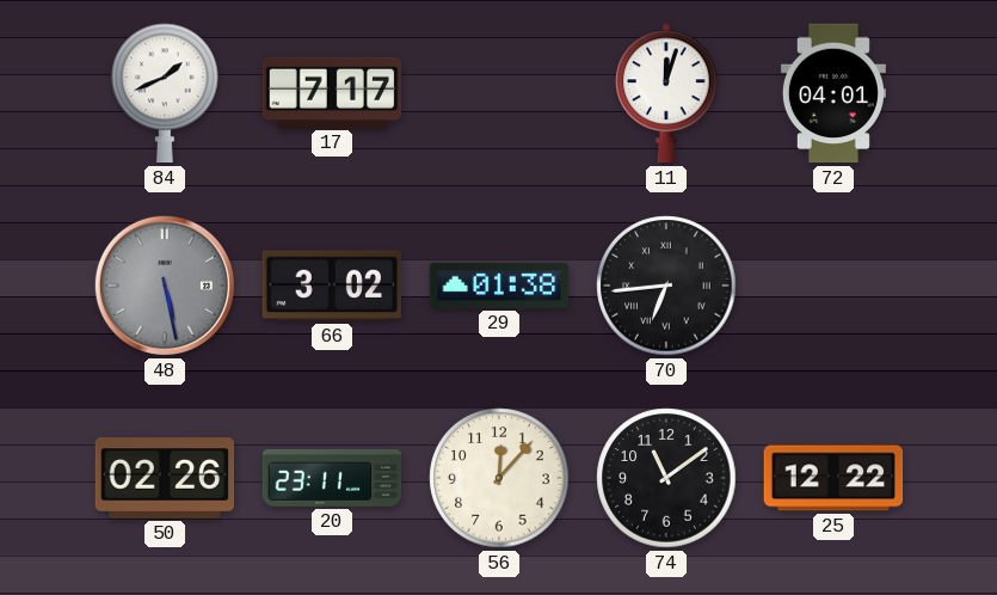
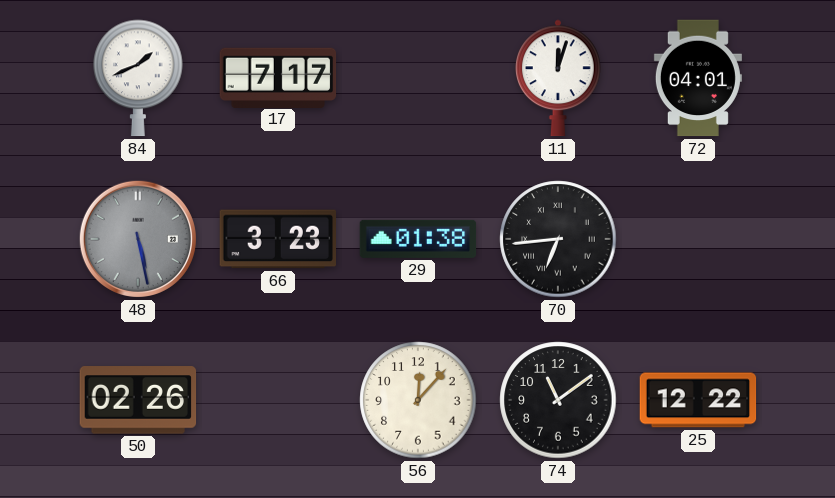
66: 3:02 -> 3:23
20: 23:11 -> none
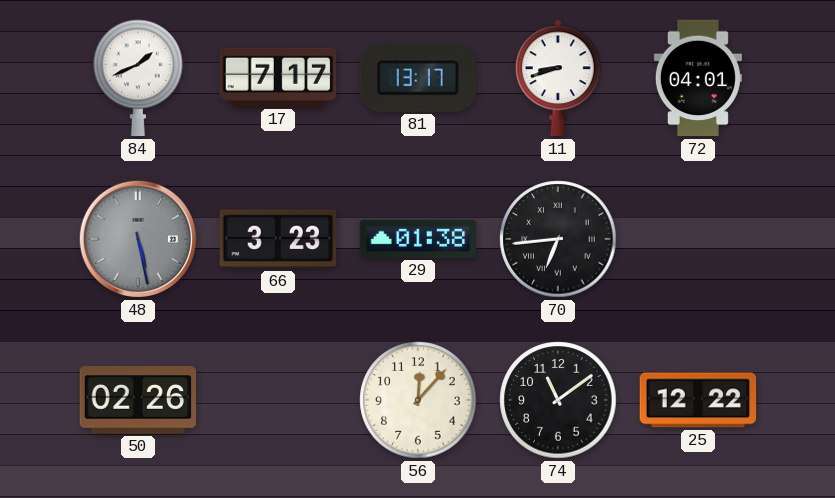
81: none -> 13:17
11: 12:03 -> 8:42
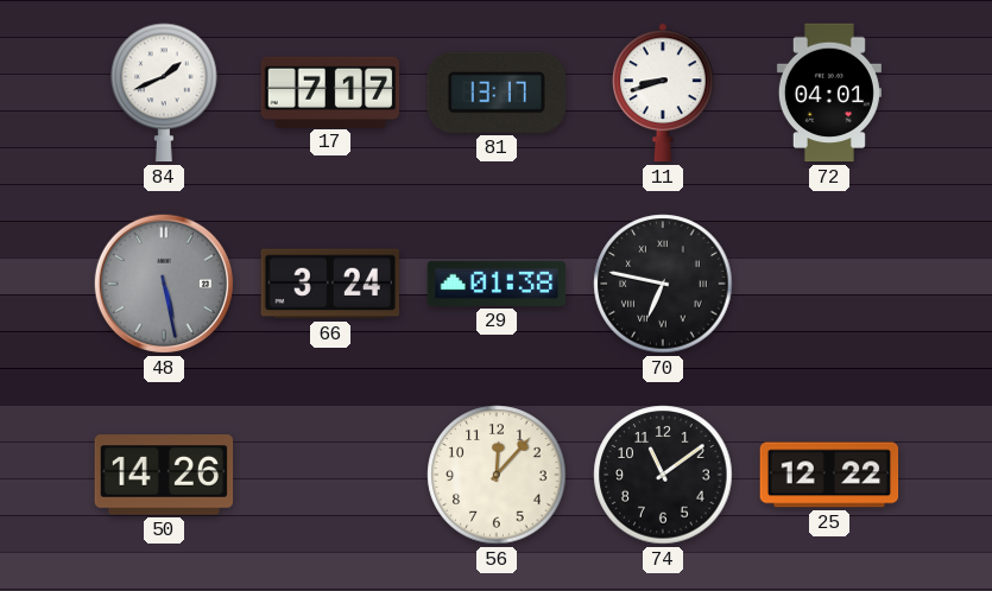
66: 3:23 -> 3:24
70: 6:44 -> 6:47
50: 02:26 -> 14:26
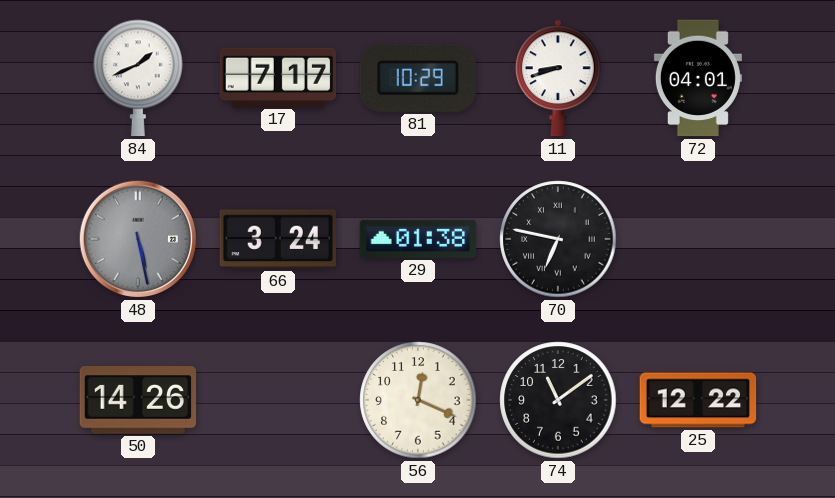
81: 13:17 -> 10:29
56: 12:07 -> 12:19
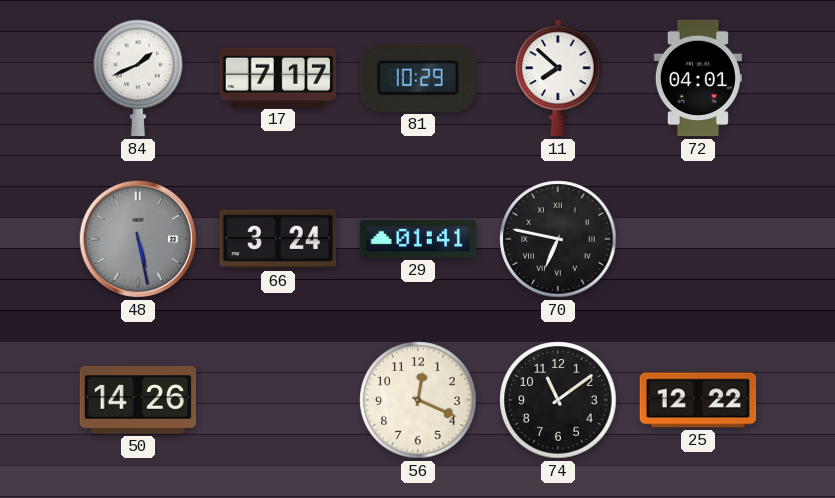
11: 8:42 -> 7:52
29: 01:38 -> 01:41
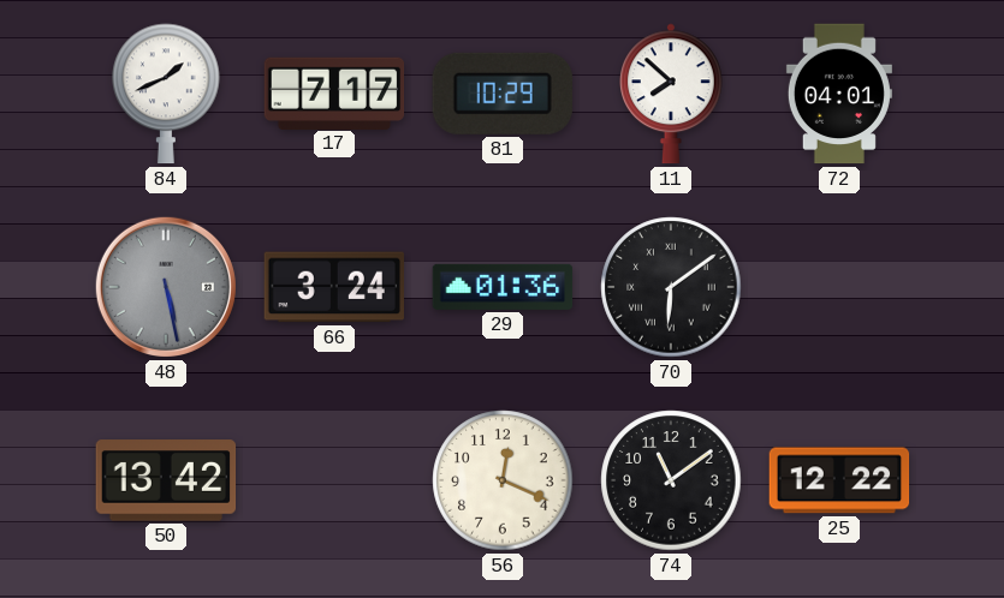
29: 01:41 -> 01:36
70: 6:47 -> 6:09
50: 14:26 -> 13:42
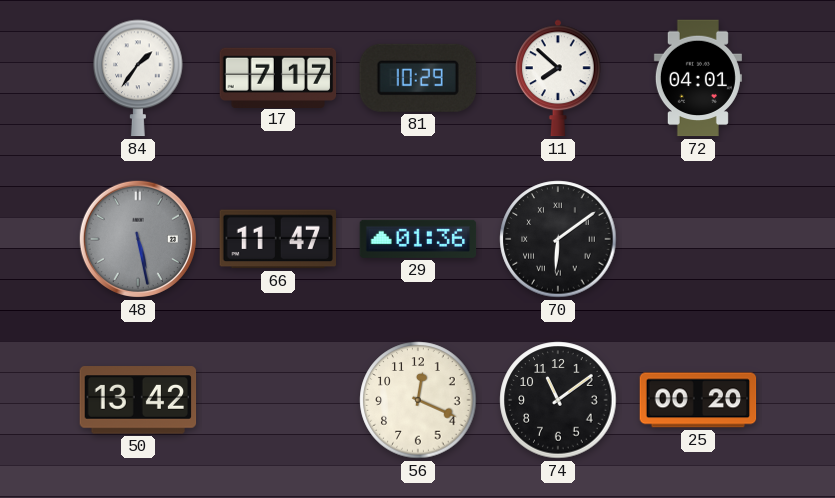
84: 1:41 -> 1:36
66: 3:24 -> 11:47
25: 12:22 -> 00:20
